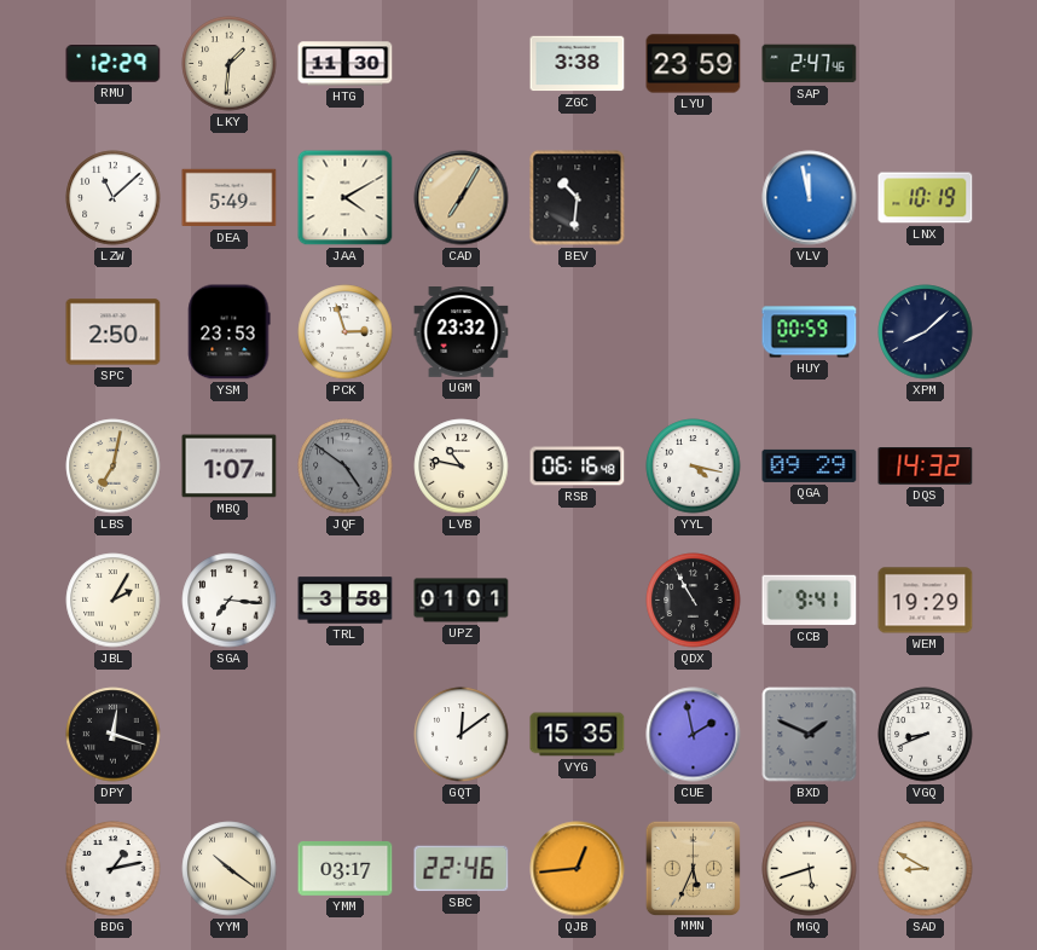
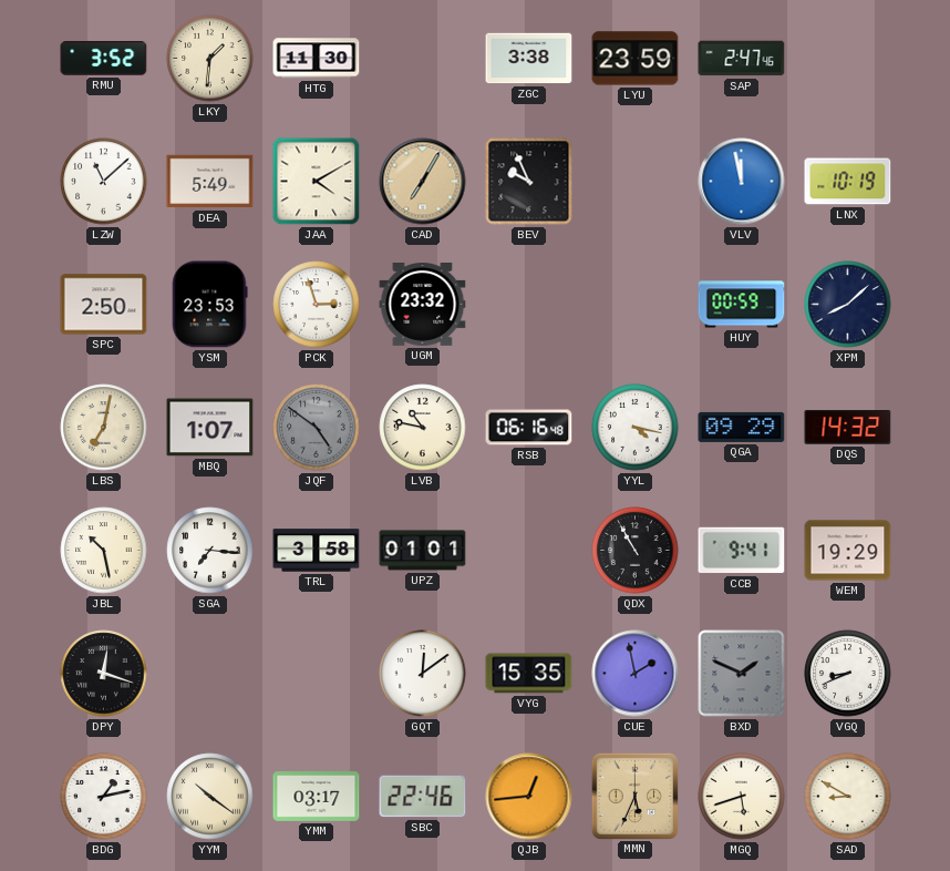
RMU: 12:29 -> 3:52
BEV: 10:31 -> 9:56
JBL: 2:05 -> 10:28
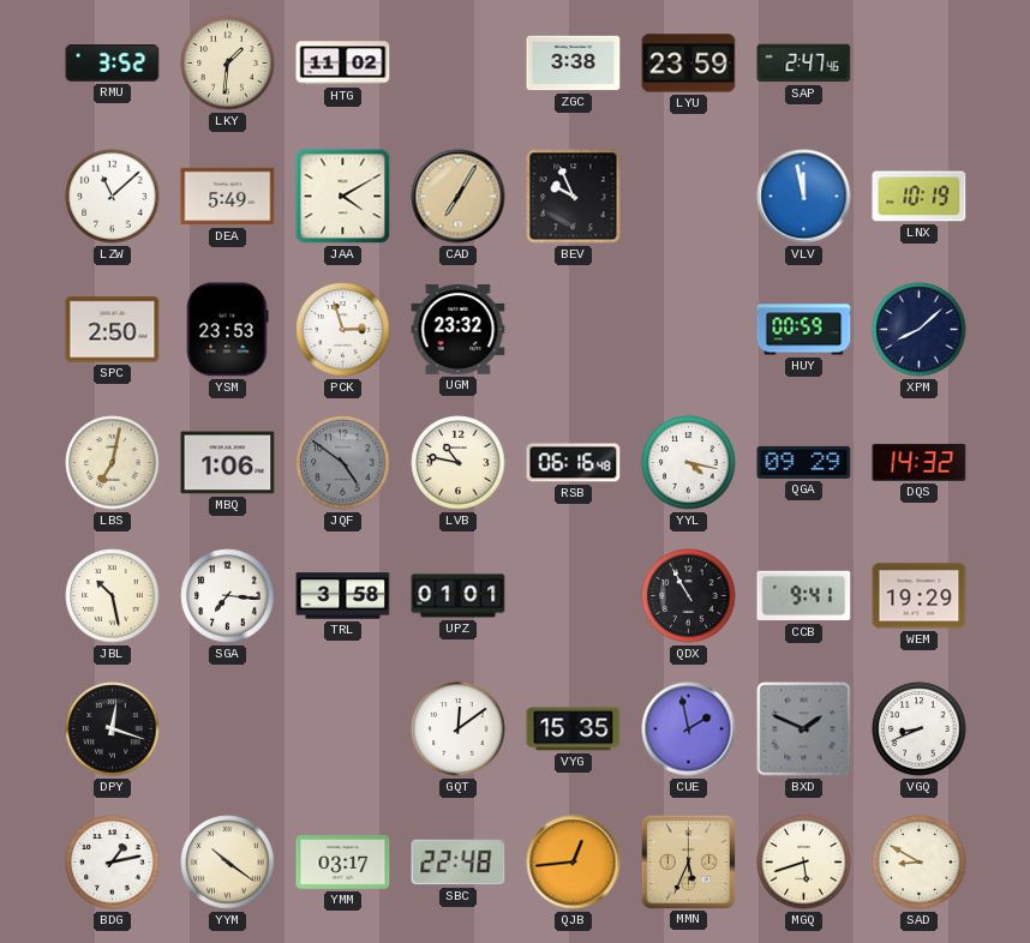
HTG: 11:30 -> 11:02
MBQ: 1:07 -> 1:06
SBC: 22:46 -> 22:48
